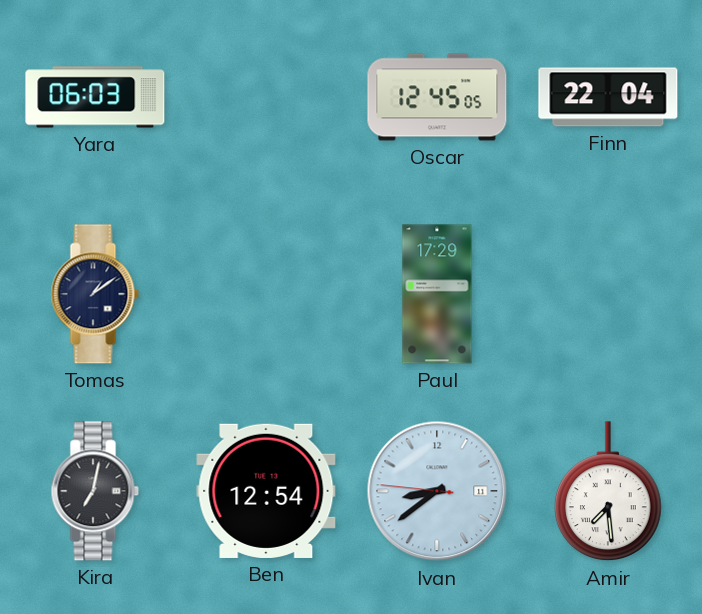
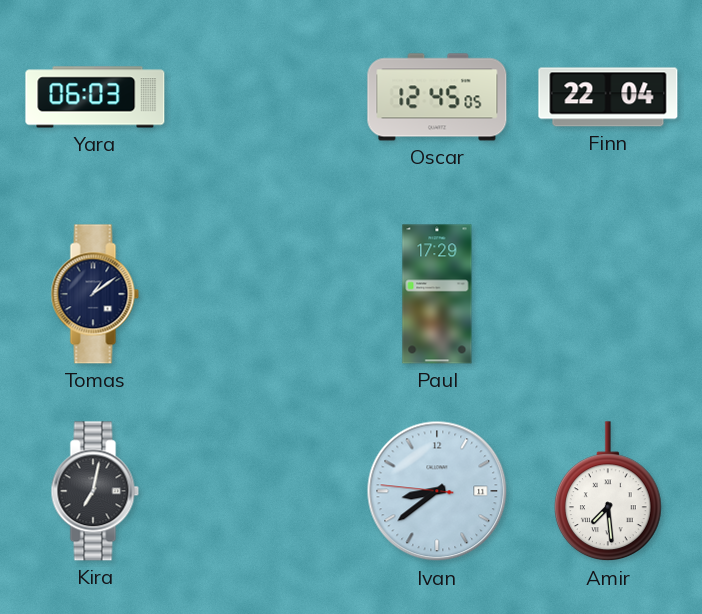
Ben: 12:54 -> none
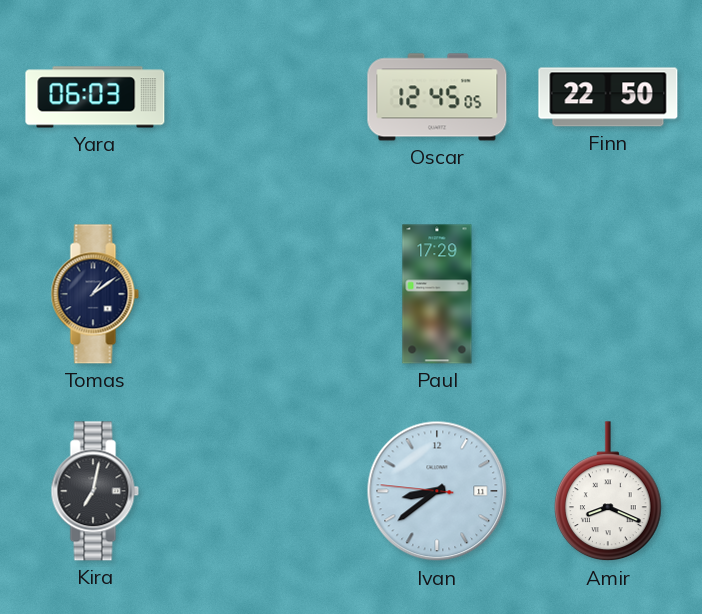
Finn: 22:04 -> 22:50
Amir: 7:29 -> 8:19
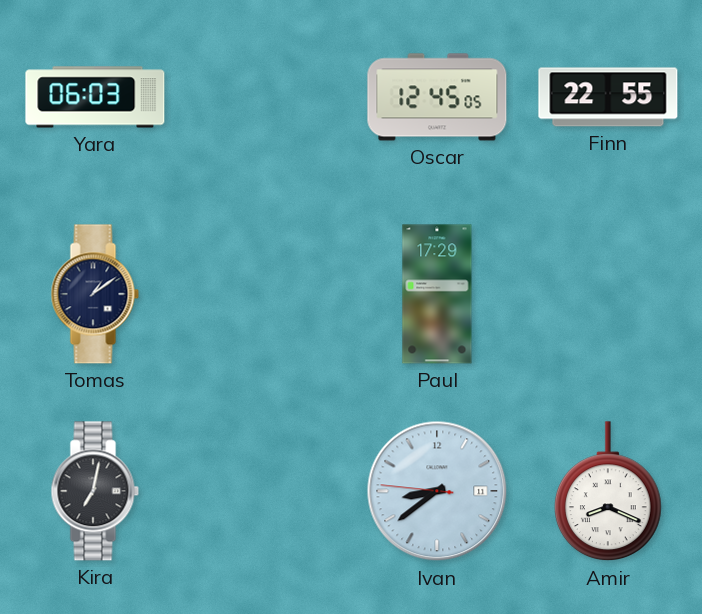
Finn: 22:50 -> 22:55
